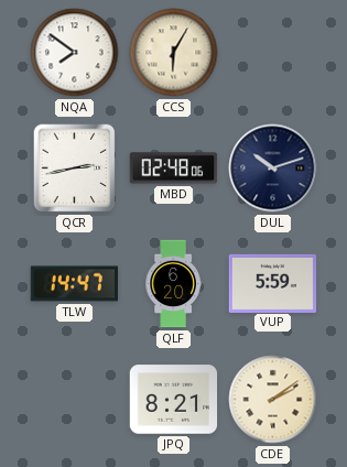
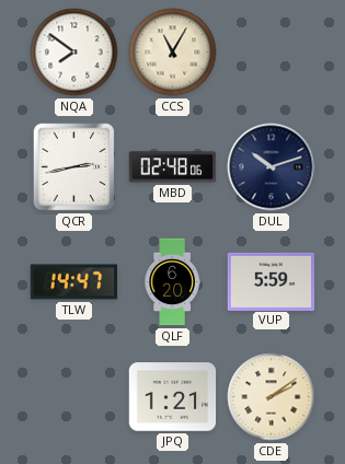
CCS: 6:05 -> 11:05
JPQ: 8:21 -> 1:21
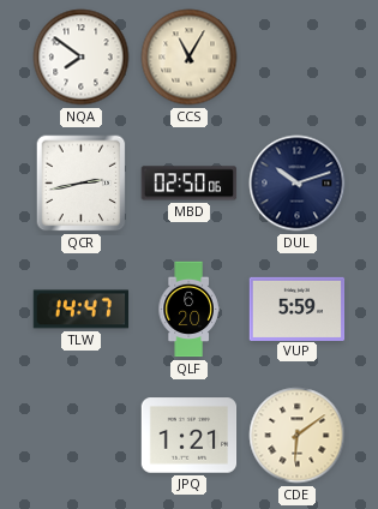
MBD: 02:48 -> 02:50
CDE: 2:09 -> 6:09
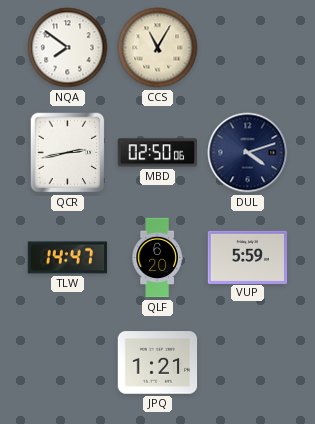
DUL: 10:12 -> 4:12
CDE: 6:09 -> none
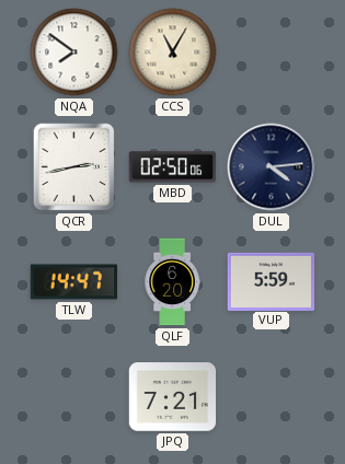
DUL: 4:12 -> 4:14
JPQ: 1:21 -> 7:21
